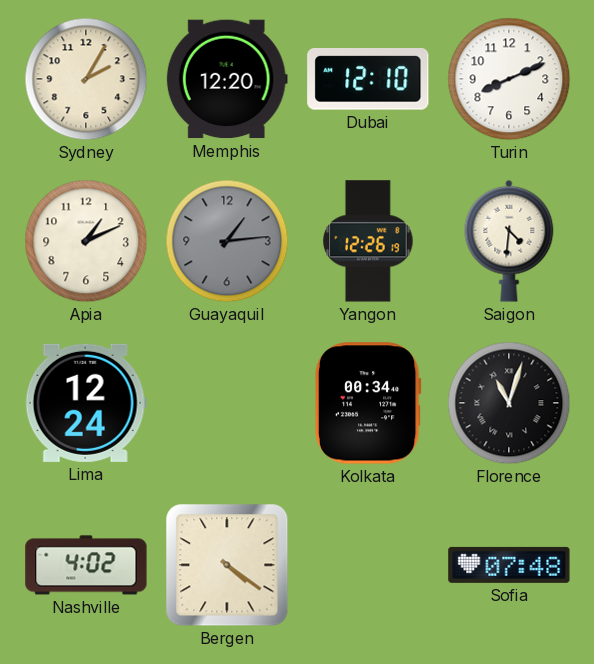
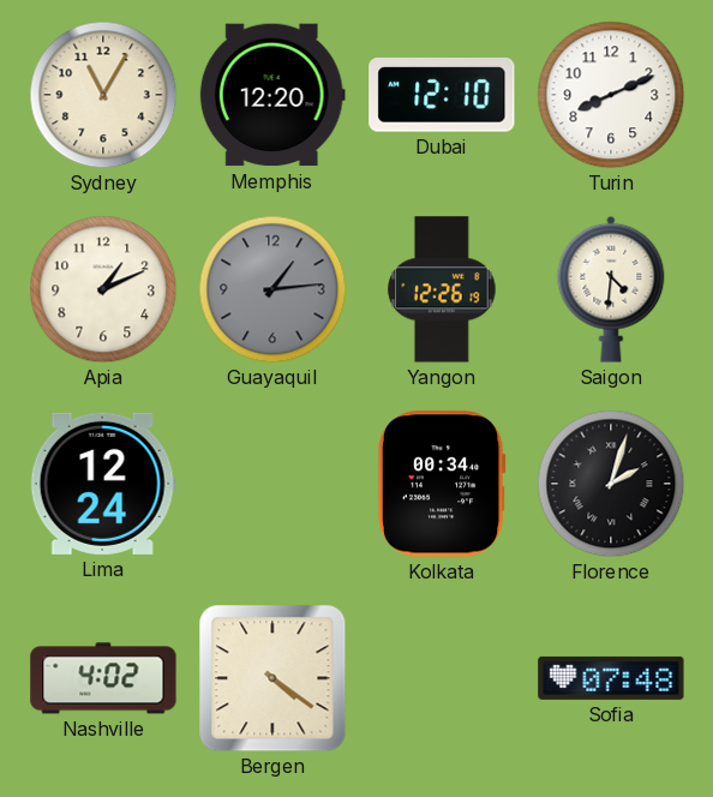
Sydney: 2:05 -> 11:05
Florence: 11:03 -> 2:03
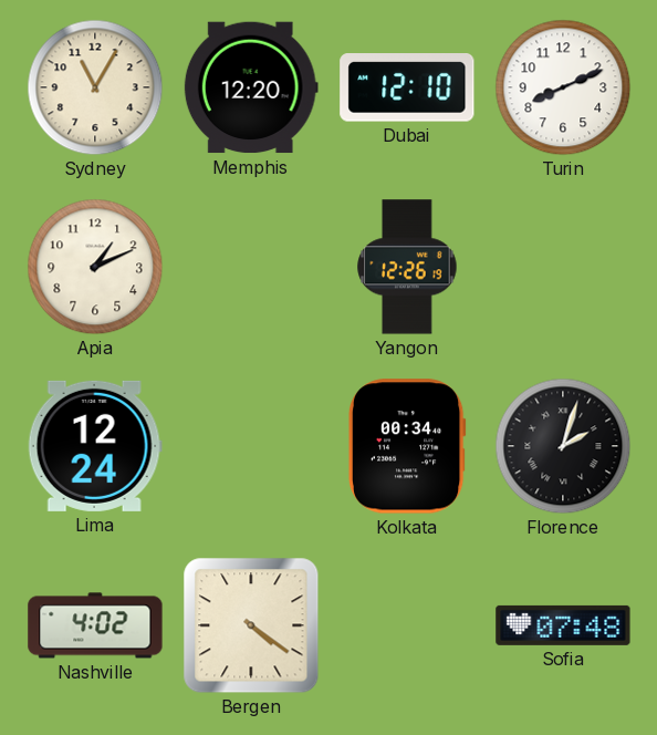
Guayaquil: 1:14 -> none
Saigon: 4:31 -> none
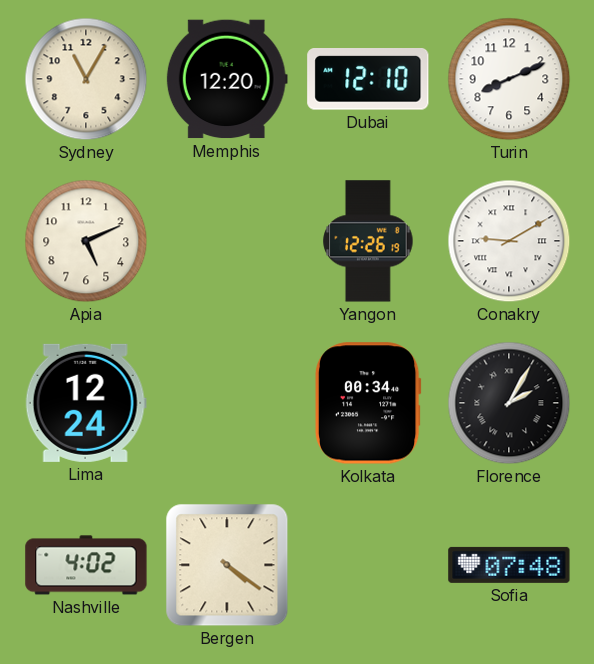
Apia: 1:11 -> 5:11
Conakry: none -> 9:10
Florence: 2:03 -> 2:05
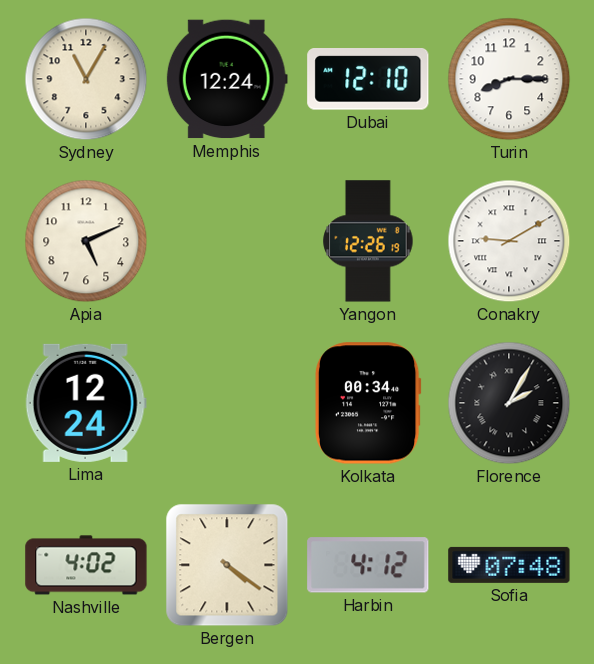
Memphis: 12:20 -> 12:24
Turin: 8:11 -> 8:15
Harbin: none -> 4:12
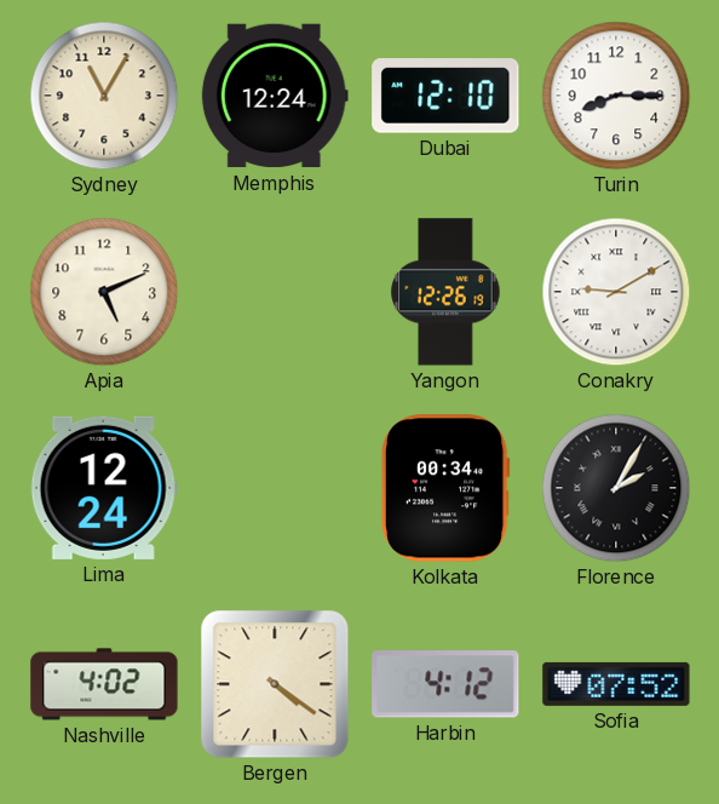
Sofia: 07:48 -> 07:52
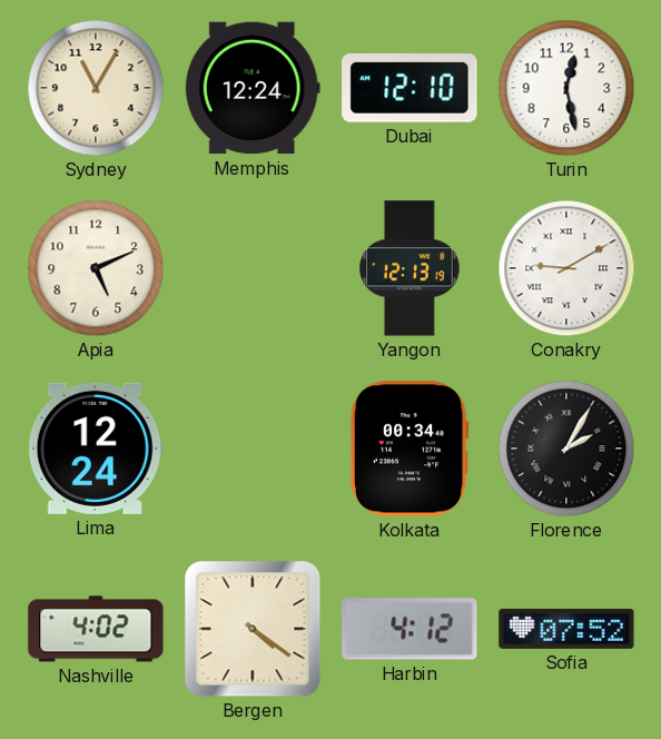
Turin: 8:15 -> 12:28
Yangon: 12:26 -> 12:13
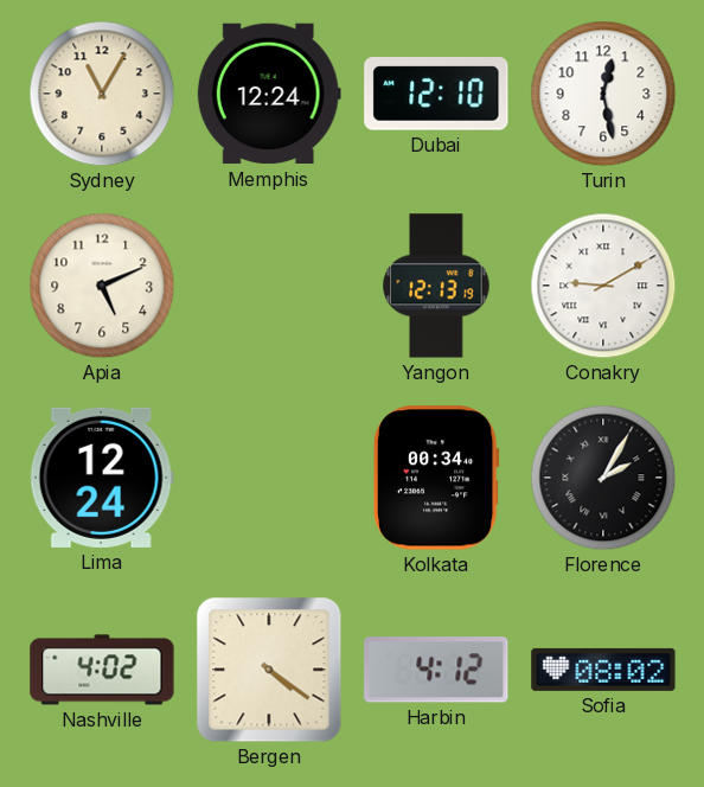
Sofia: 07:52 -> 08:02
